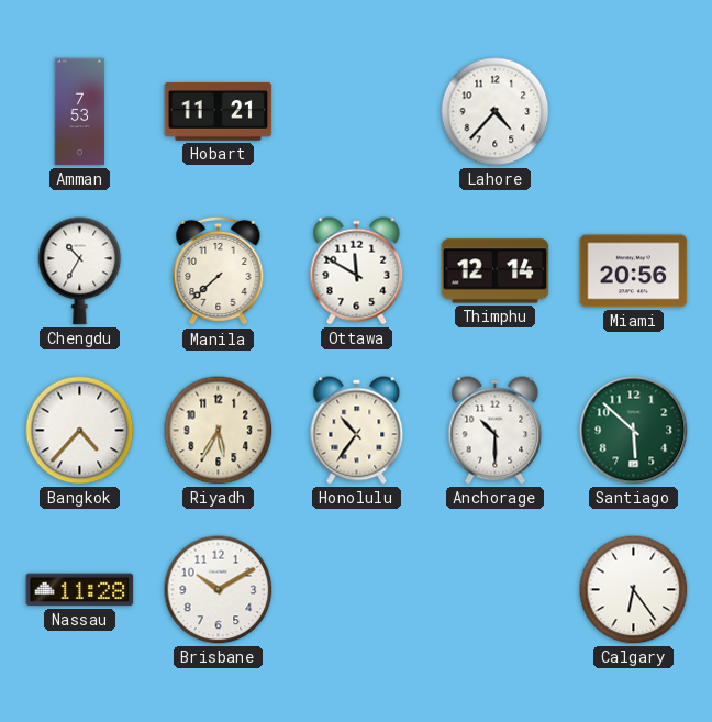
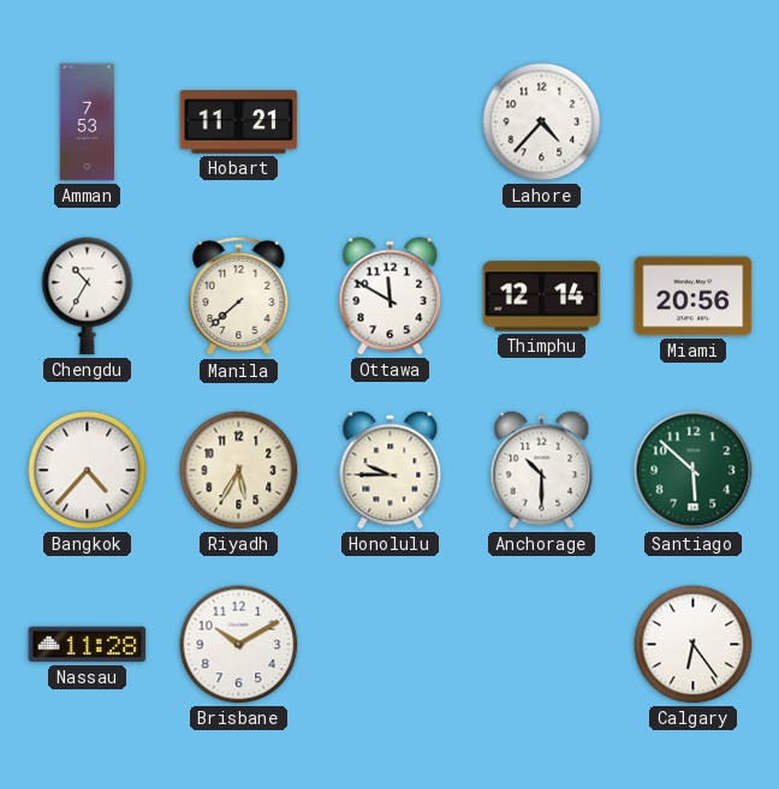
Honolulu: 10:36 -> 9:45
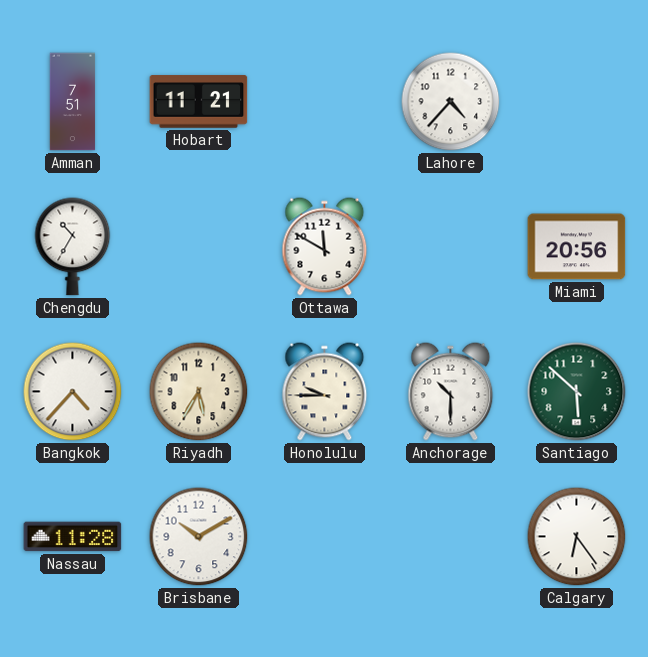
Amman: 7:53 -> 7:51
Manila: 7:38 -> none
Thimphu: 12:14 -> none
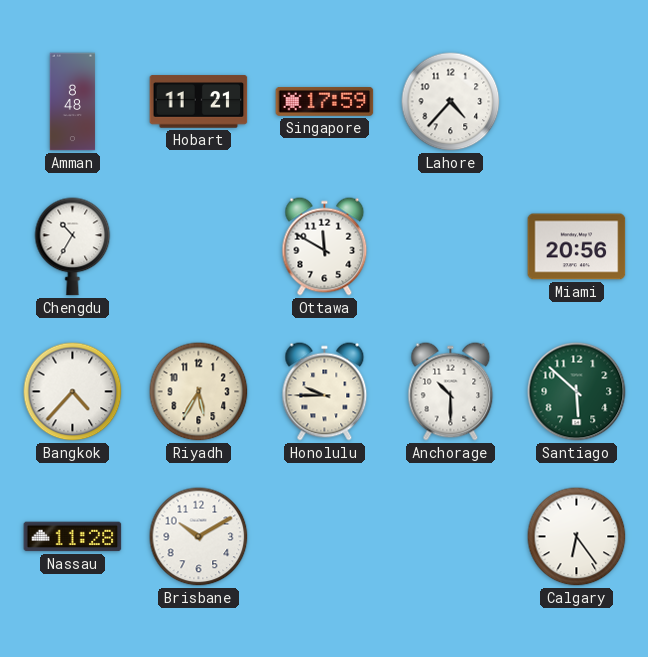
Amman: 7:51 -> 8:48
Singapore: none -> 17:59
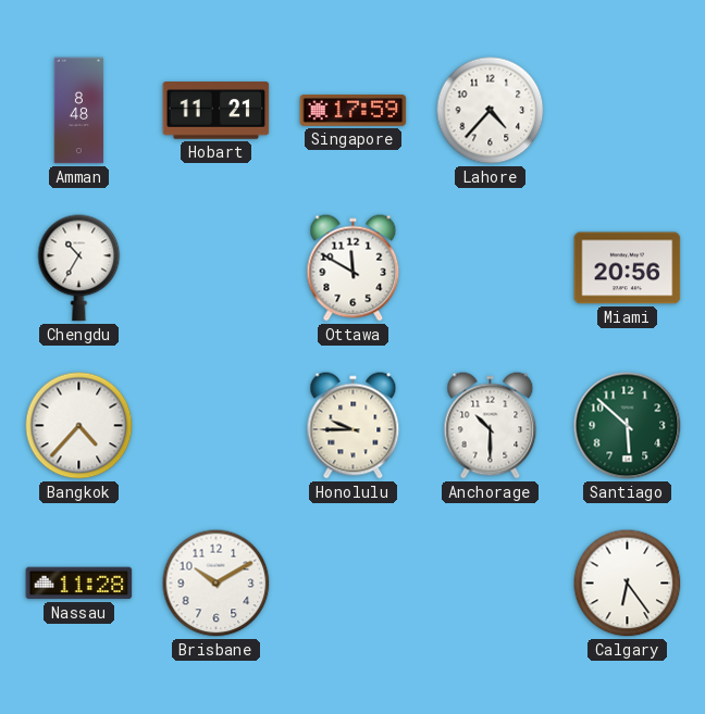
Riyadh: 5:35 -> none
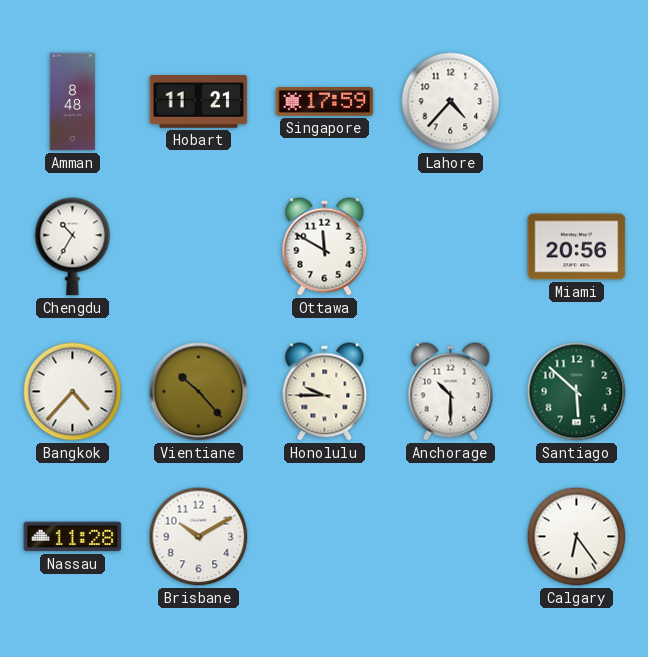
Vientiane: none -> 10:23
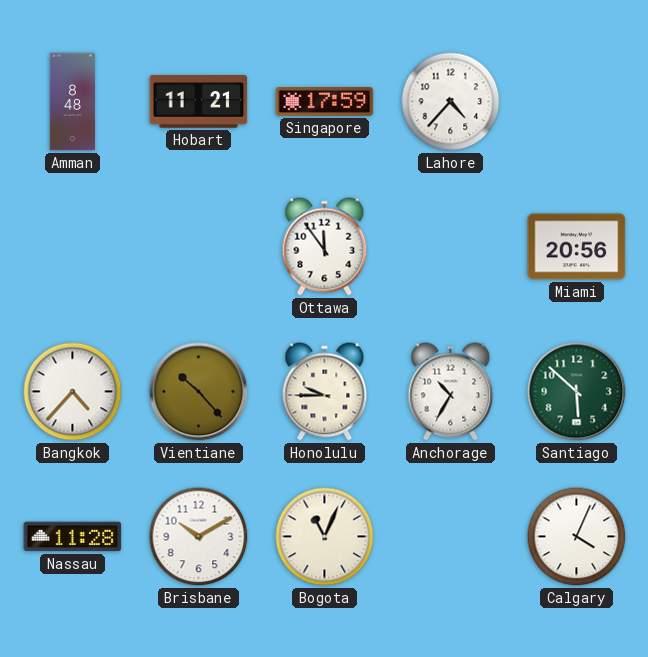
Chengdu: 10:35 -> none
Ottawa: 11:50 -> 11:54
Anchorage: 10:30 -> 10:35
Bogota: none -> 11:04
Calgary: 6:24 -> 4:04
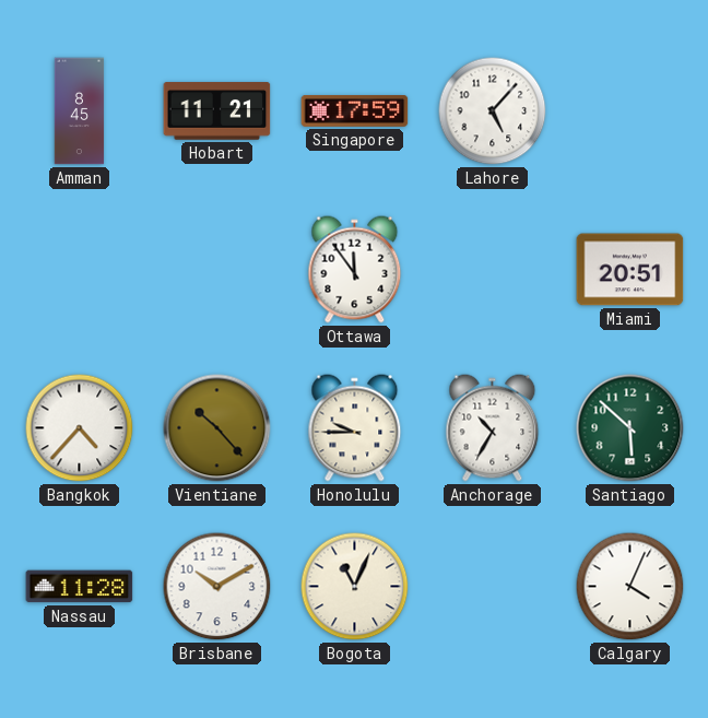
Amman: 8:48 -> 8:45
Lahore: 4:37 -> 5:07
Miami: 20:56 -> 20:51
